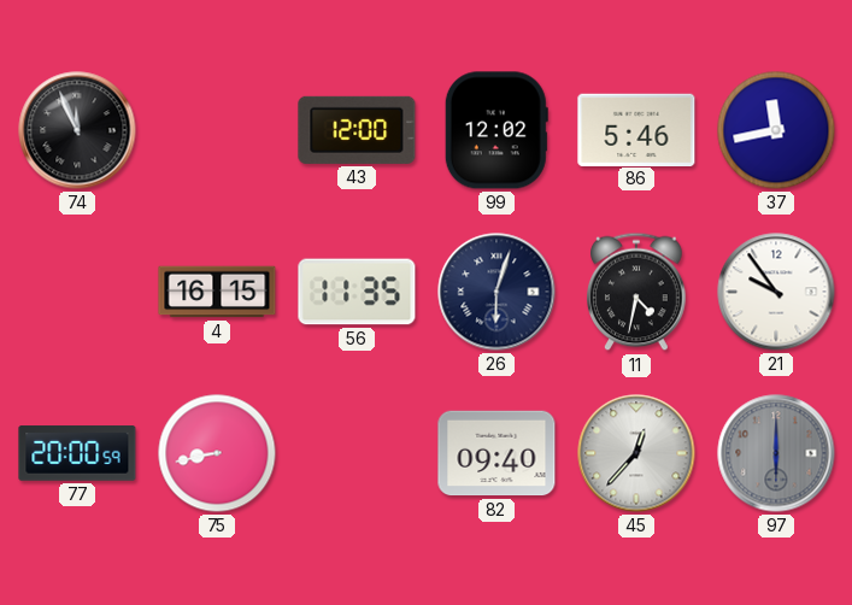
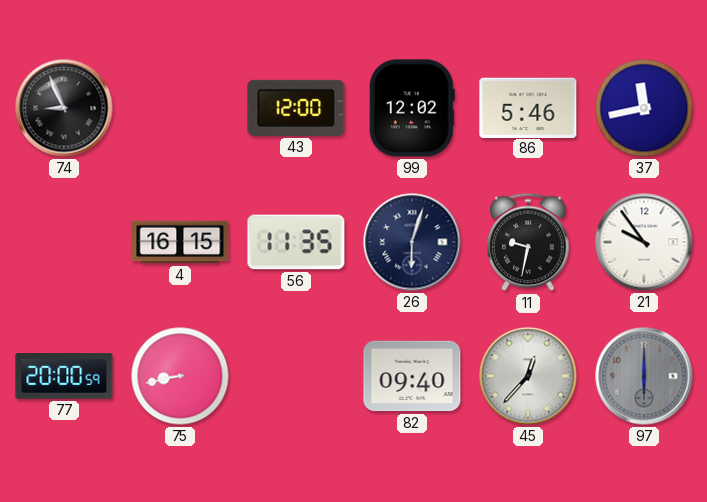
74: 11:56 -> 8:56
11: 4:32 -> 9:32
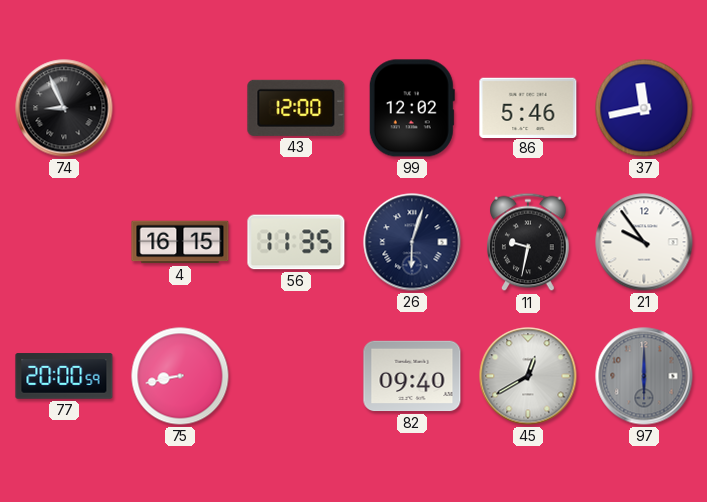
45: 12:37 -> 12:40
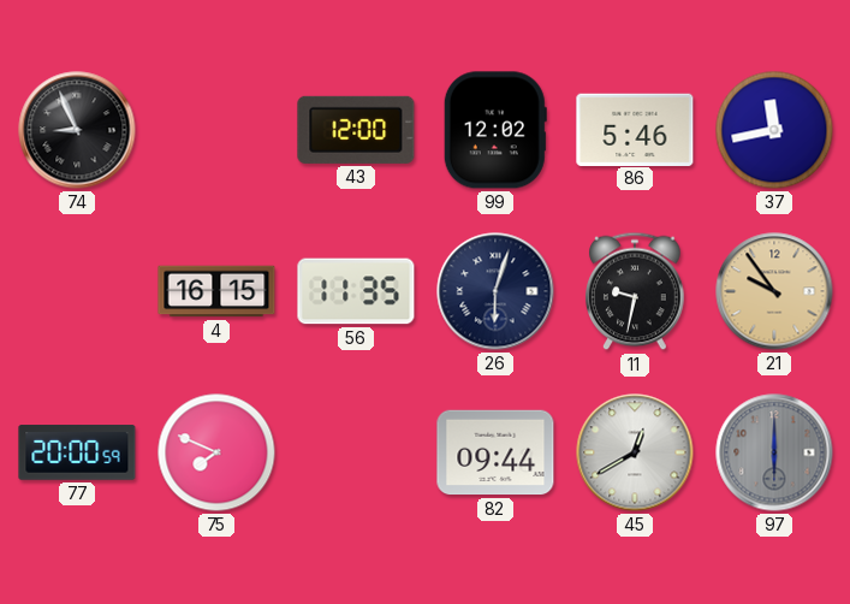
21 dial: white -> champagne
75: 8:43 -> 7:49
82: 09:40 -> 09:44
